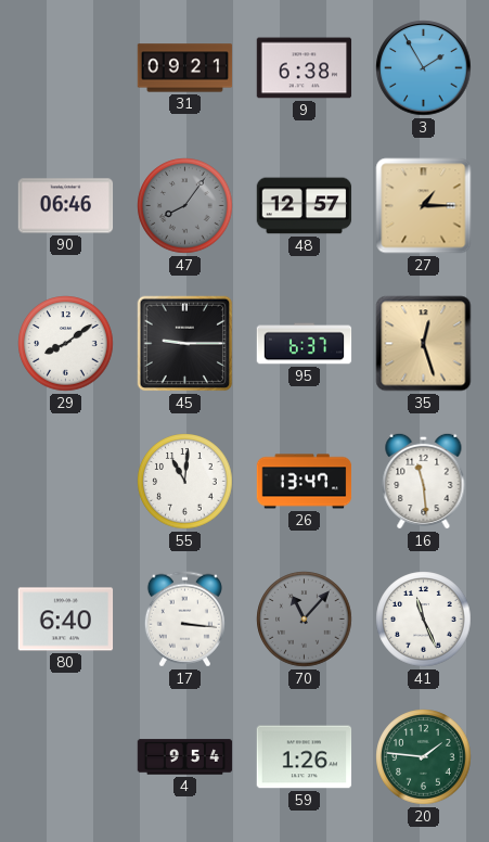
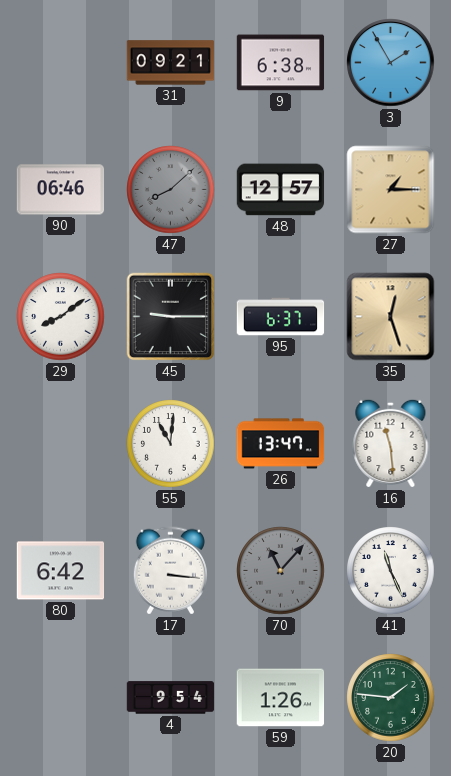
47: 8:06 -> 8:08
80: 6:40 -> 6:42
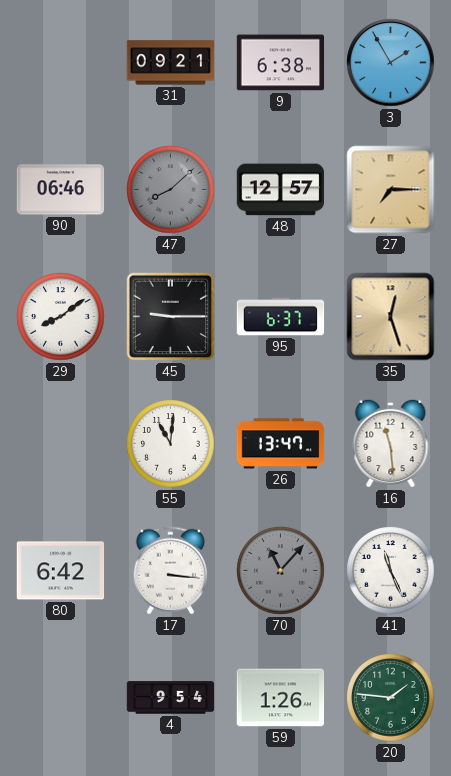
27: 1:15 -> 7:15
